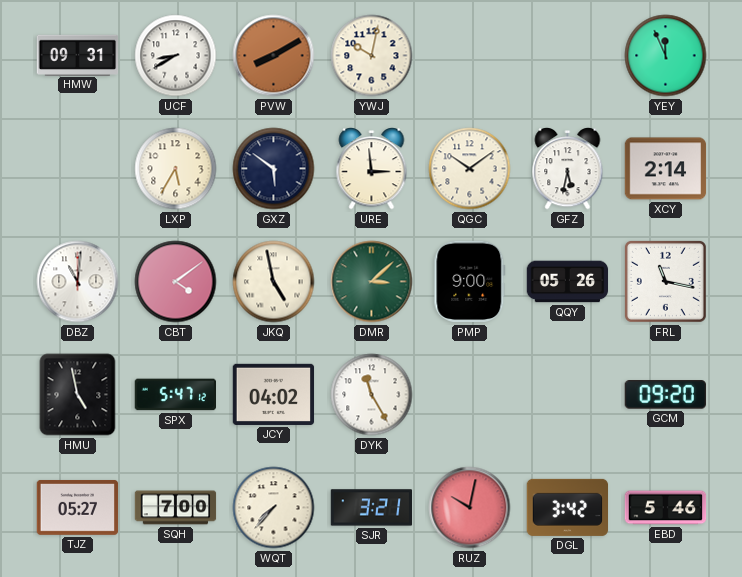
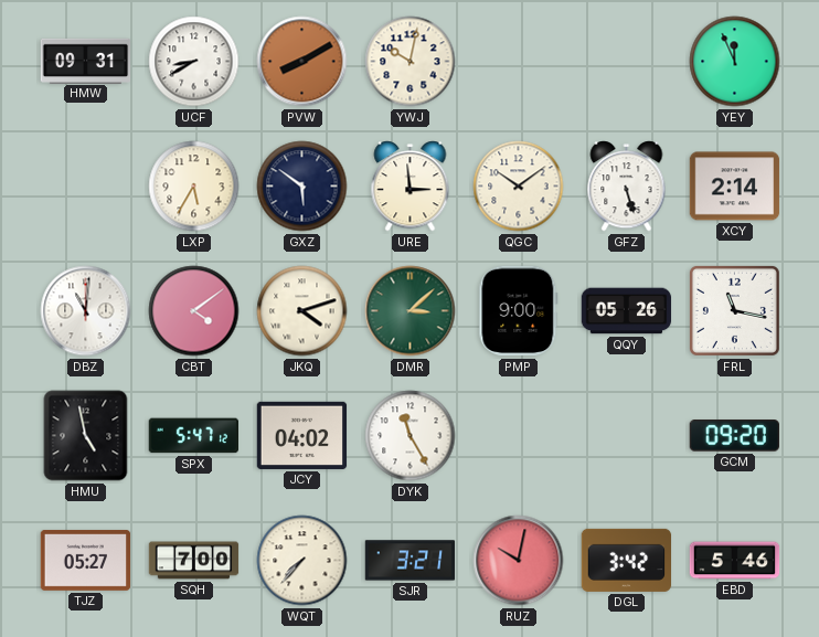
GFZ: 5:32 -> 5:27
JKQ: 4:58 -> 4:12
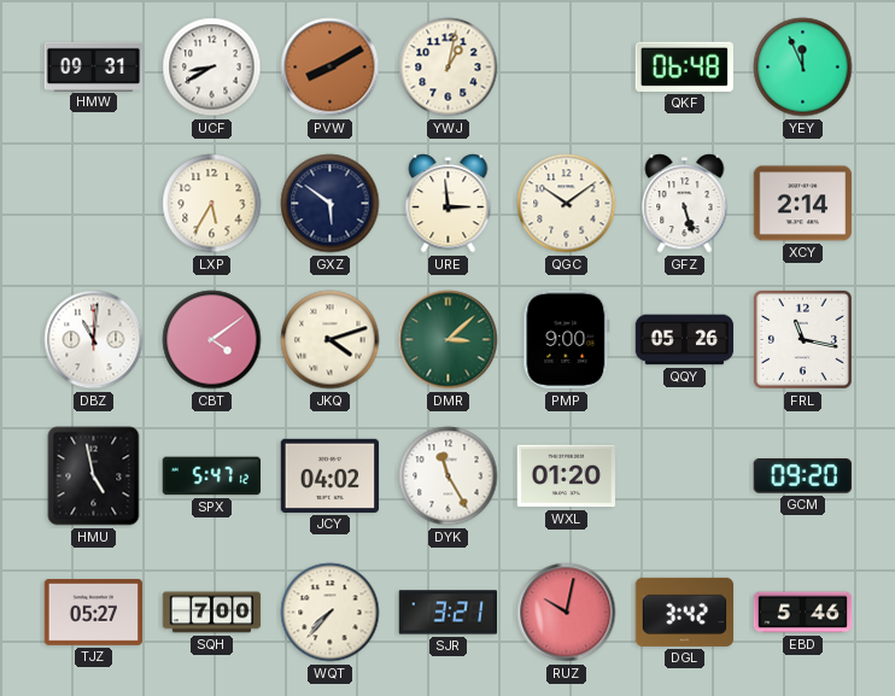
YWJ: 10:02 -> 1:02
QKF: none -> 06:48
WXL: none -> 01:20
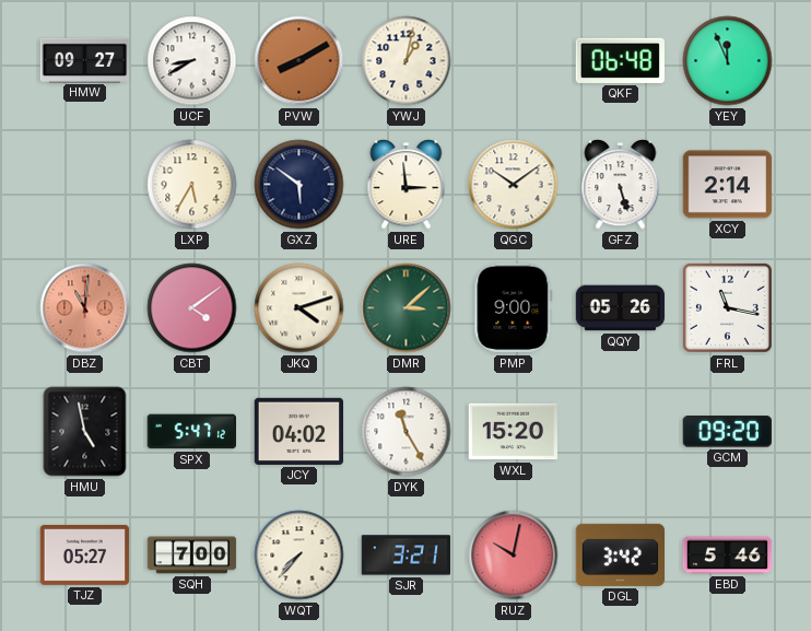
HMW: 09:31 -> 09:27
DBZ dial: white -> salmon
WXL: 01:20 -> 15:20
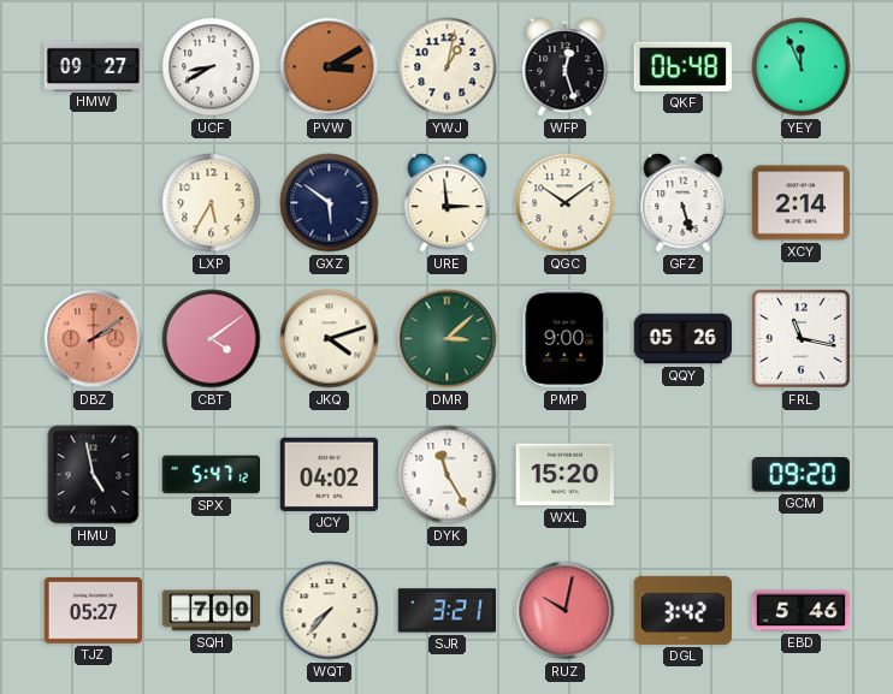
PVW: 8:10 -> 3:10
WFP: none -> 12:27
DBZ: 11:01 -> 2:09
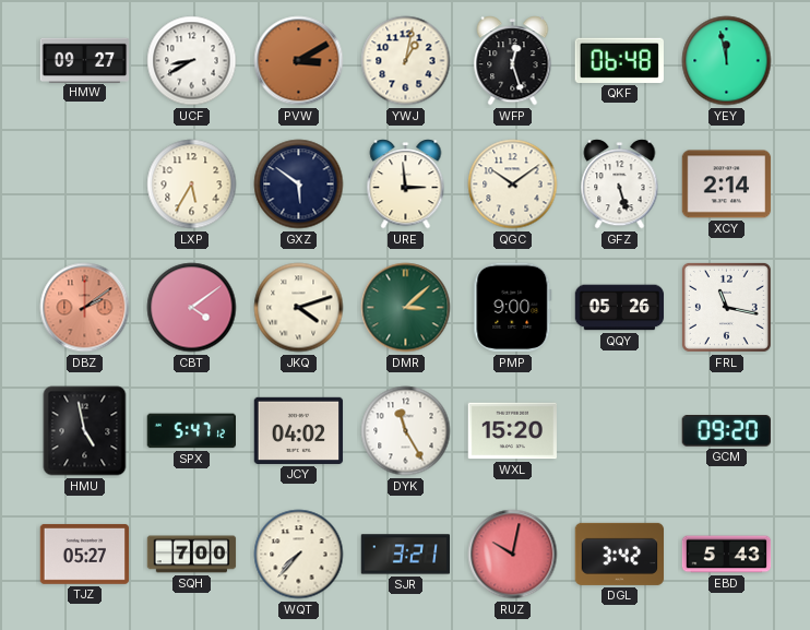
YEY: 11:56 -> 11:58
EBD: 5:46 -> 5:43
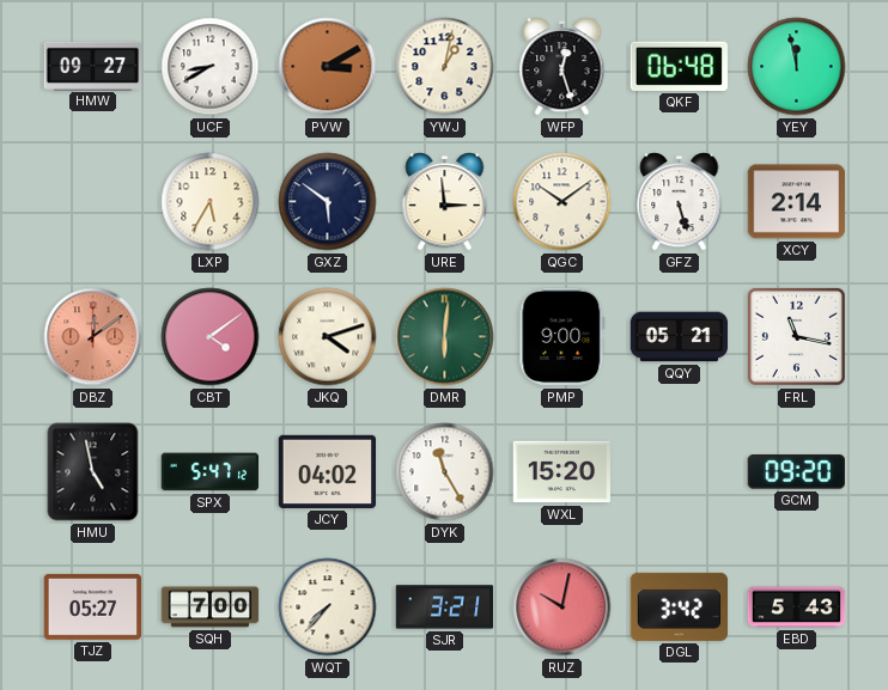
DBZ: 2:09 -> 12:09
DMR: 3:08 -> 6:01
QQY: 05:26 -> 05:21
